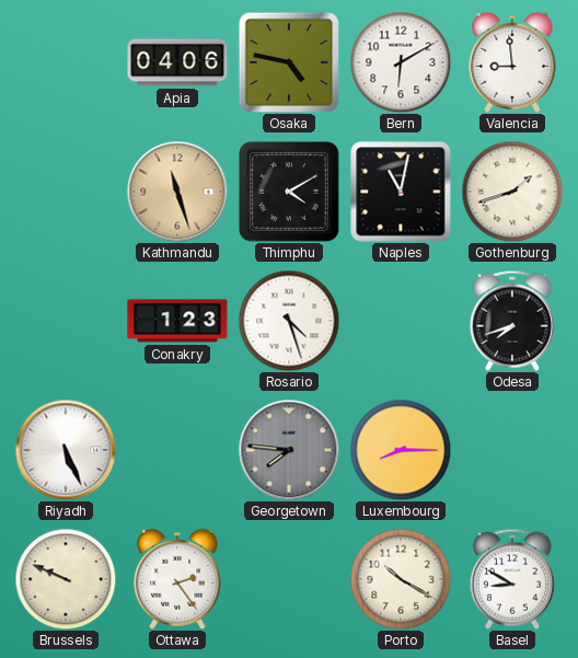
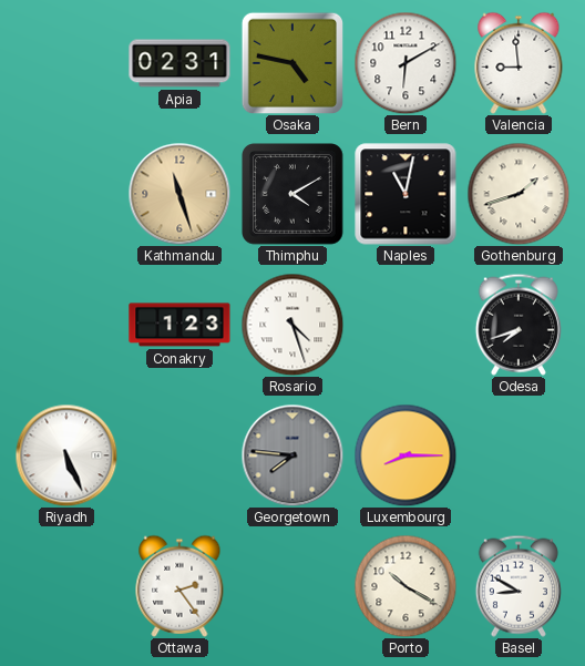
Apia: 04:06 -> 02:31
Brussels: 9:49 -> none
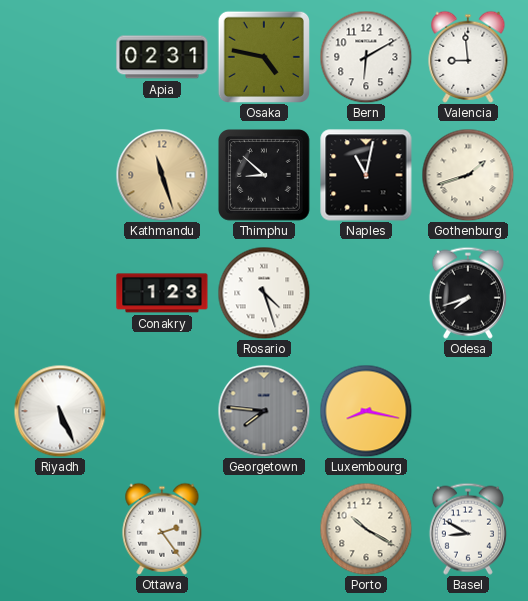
Thimphu: 4:10 -> 8:52
Luxembourg: 8:15 -> 8:17
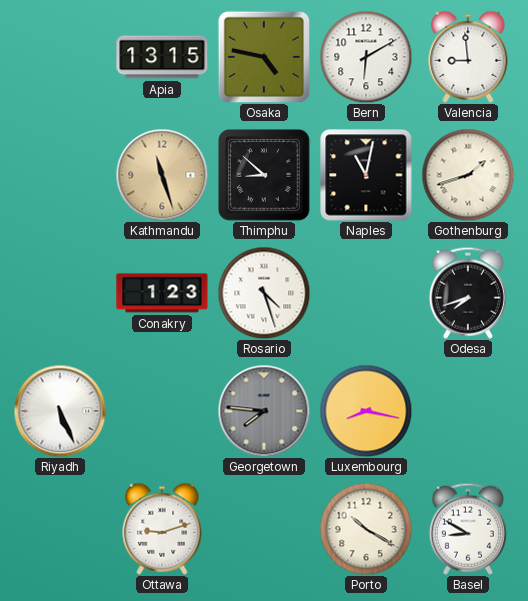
Apia: 02:31 -> 13:15
Ottawa: 2:24 -> 9:12
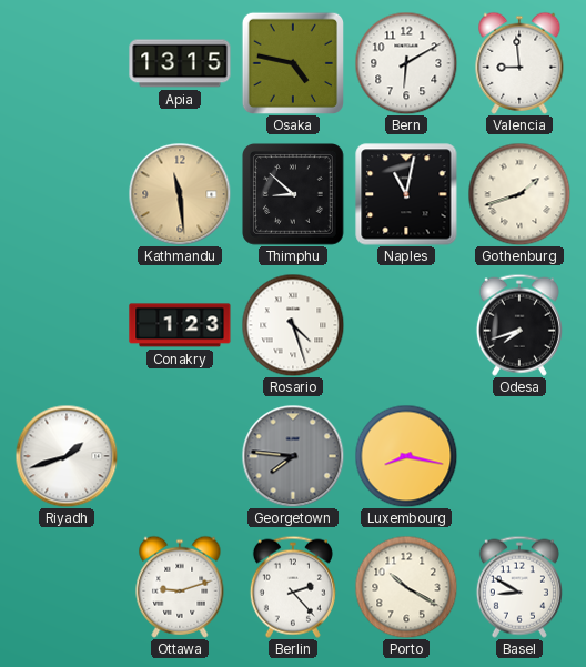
Kathmandu: 11:27 -> 11:29
Riyadh: 5:26 -> 1:42
Berlin: none -> 2:23
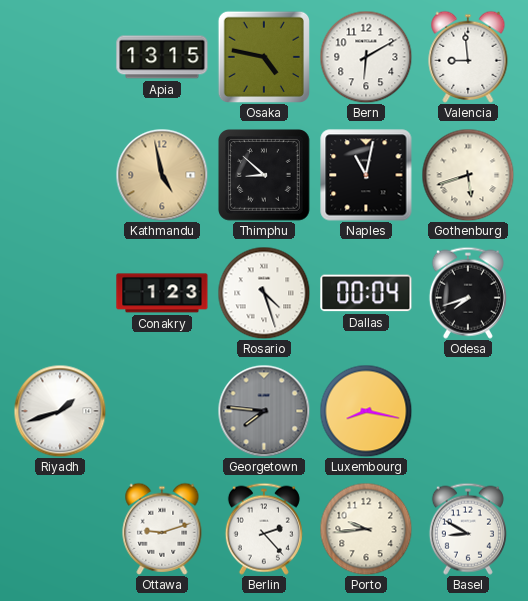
Kathmandu: 11:29 -> 4:58
Gothenburg: 1:42 -> 5:42
Dallas: none -> 00:04
Porto: 10:20 -> 9:44
